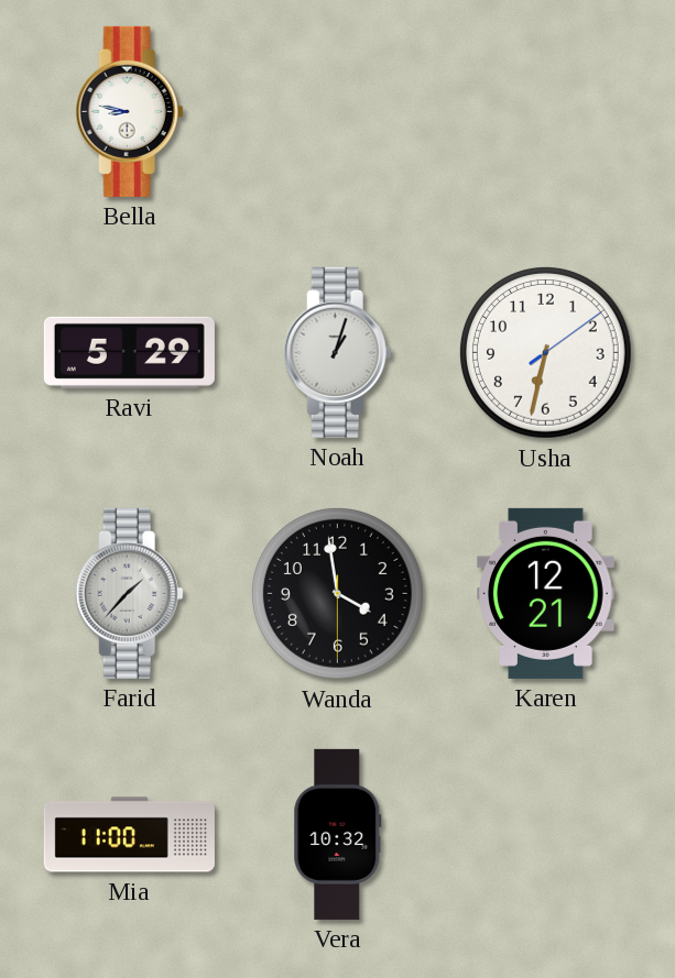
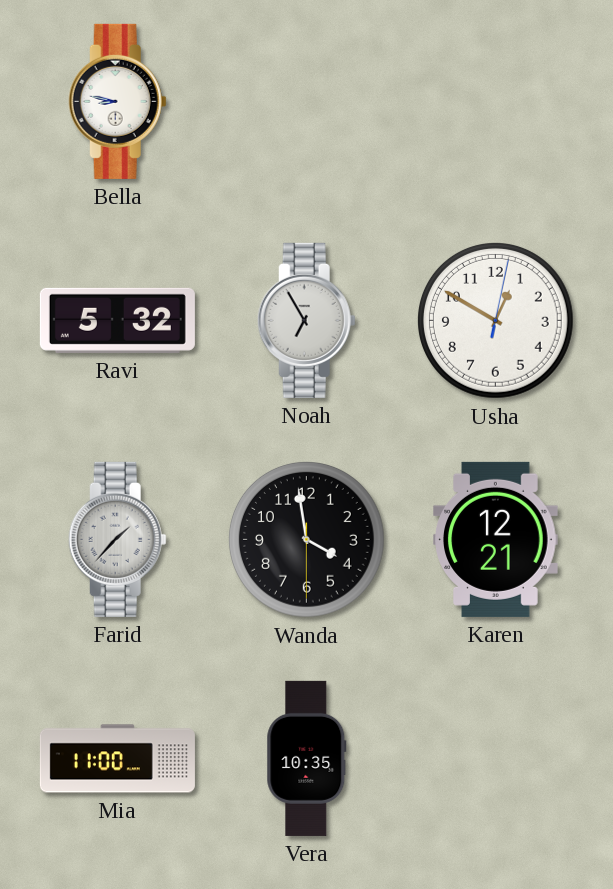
Ravi: 5:29 -> 5:32
Noah: 1:03 -> 6:55
Usha: 6:32 -> 12:50
Vera: 10:32 -> 10:35
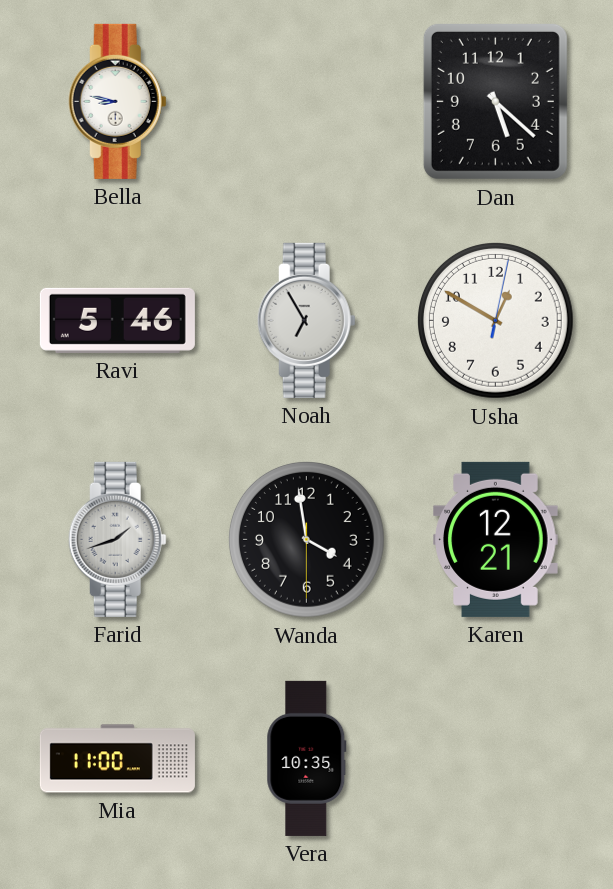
Dan: none -> 5:22
Ravi: 5:32 -> 5:46
Farid: 1:37 -> 1:42
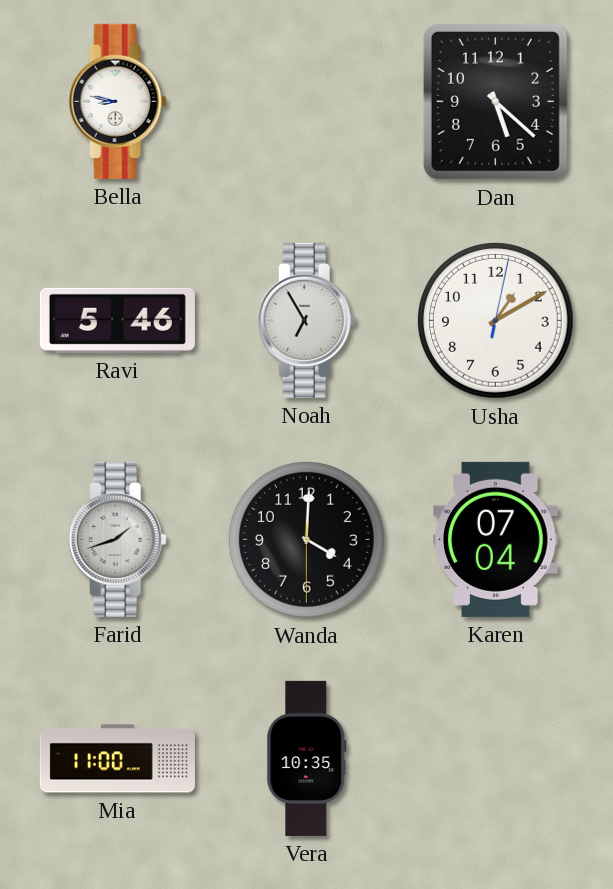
Usha: 12:50 -> 1:10
Wanda: 3:58 -> 4:00
Karen: 12:21 -> 07:04
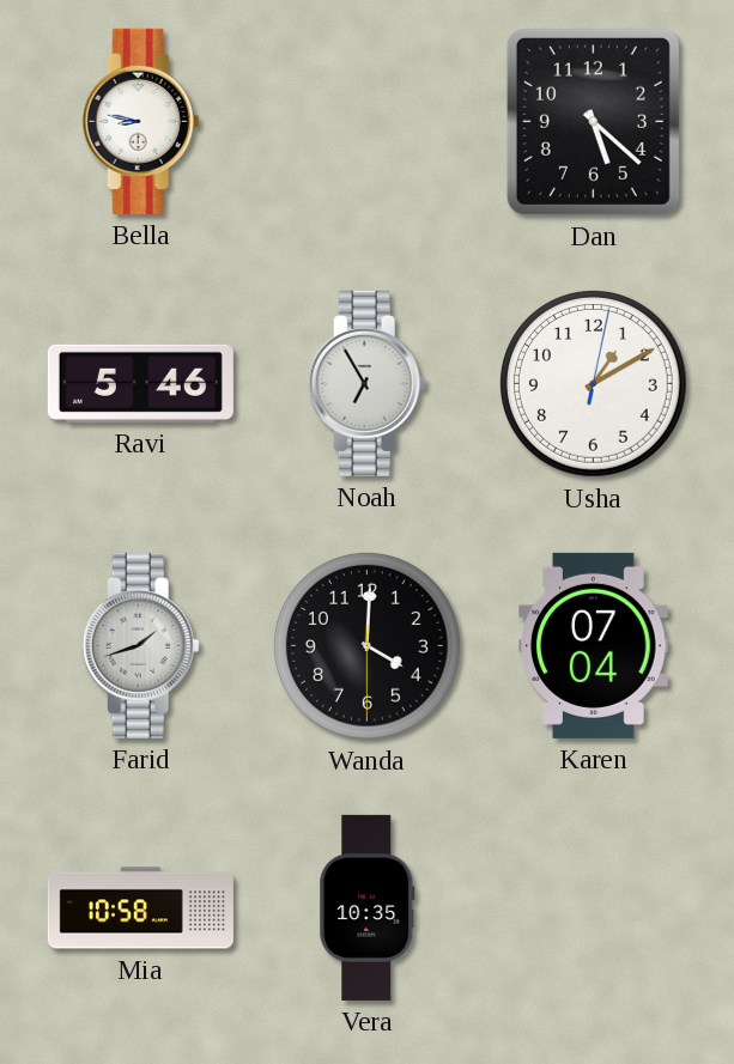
Mia: 11:00 -> 10:58
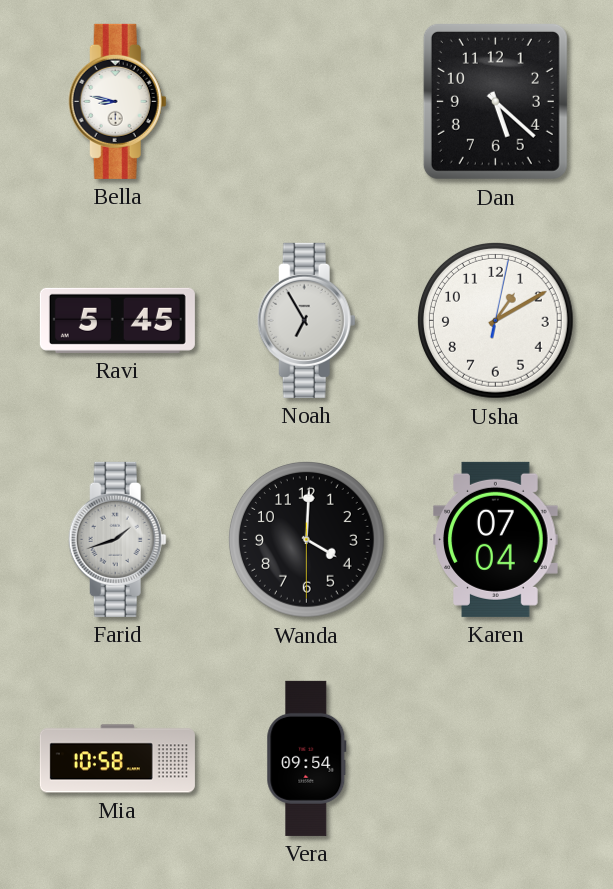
Ravi: 5:46 -> 5:45
Vera: 10:35 -> 09:54
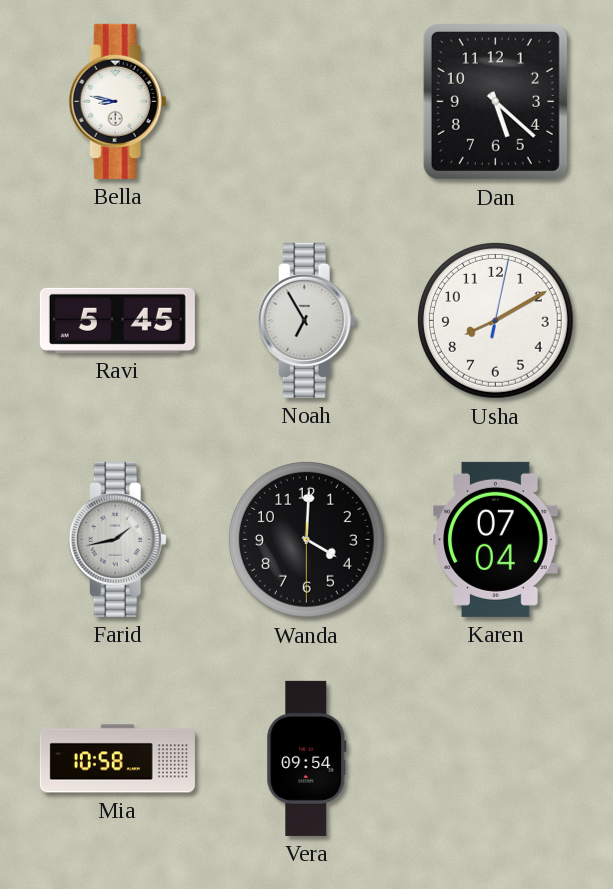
Usha: 1:10 -> 8:10
Farid: 1:42 -> 1:43
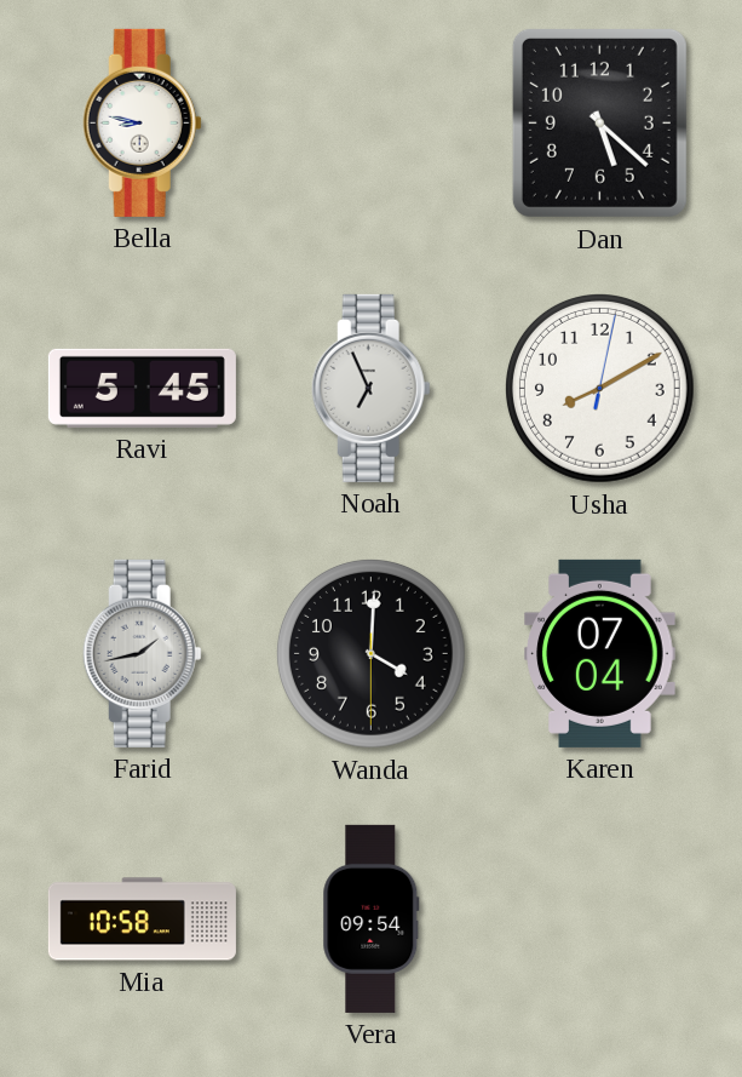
Noah: 6:55 -> 6:56
